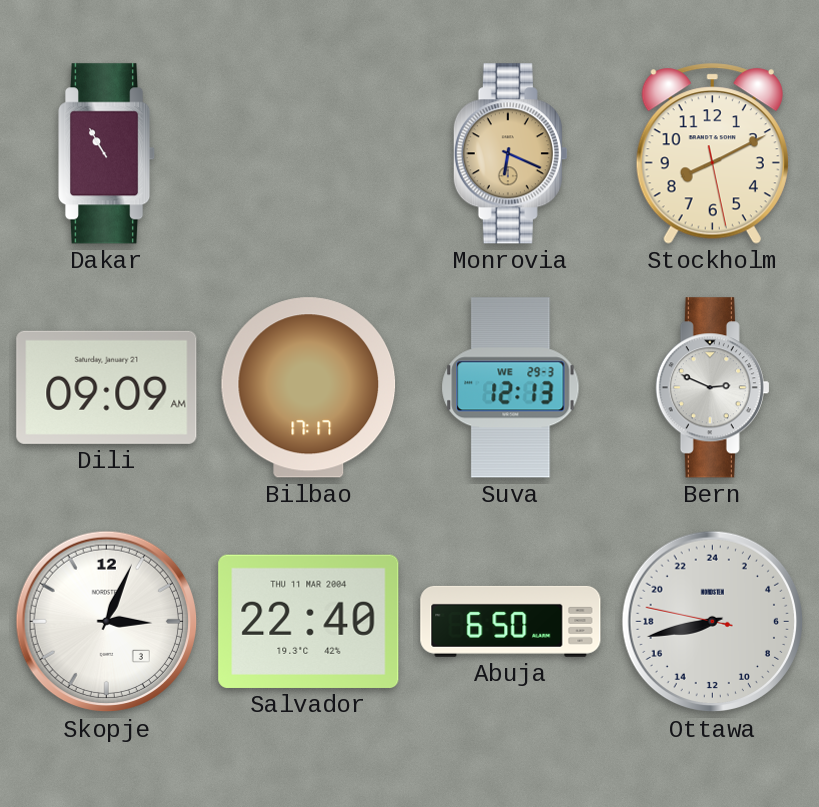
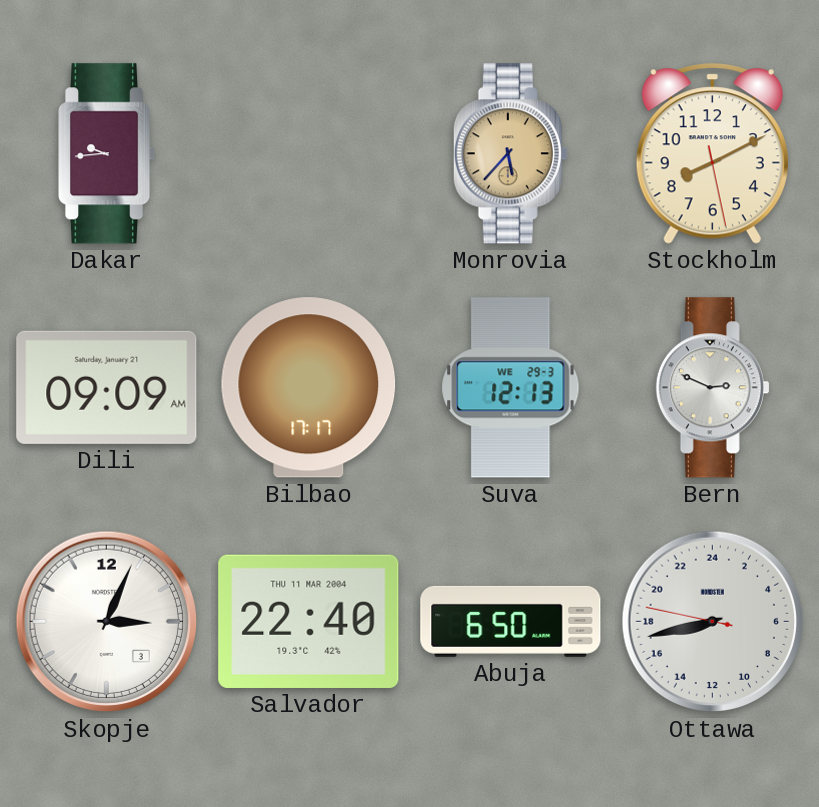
Dakar: 10:55 -> 9:44
Monrovia: 6:19 -> 5:37
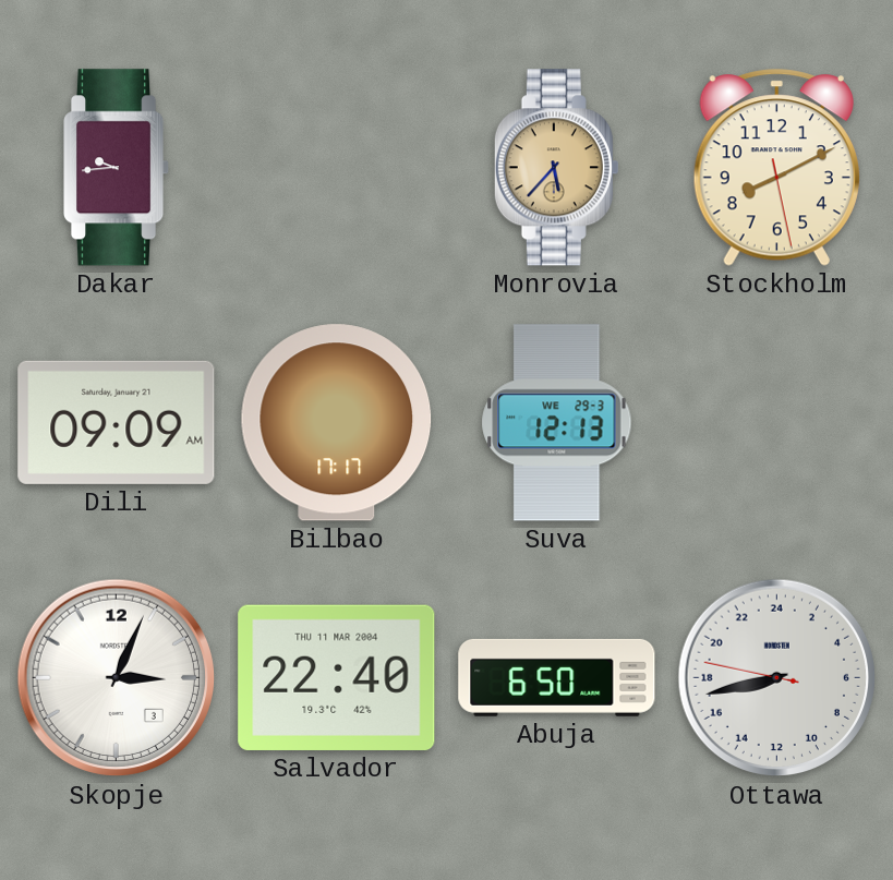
Bern: 2:49 -> none
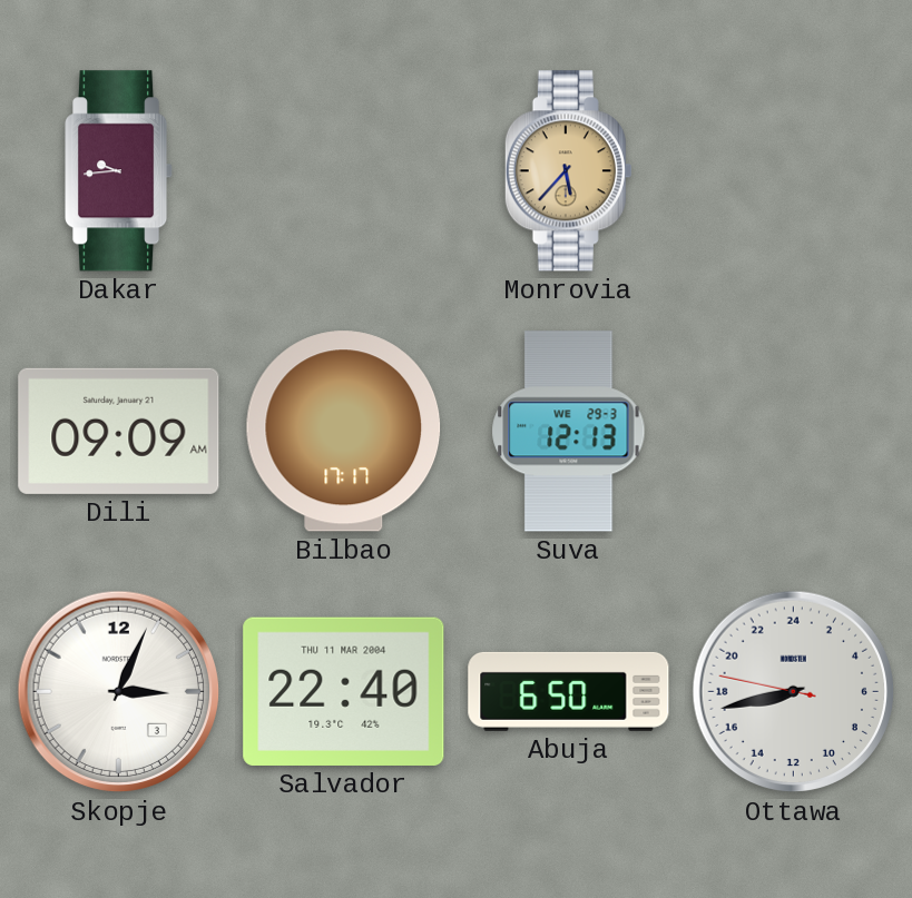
Stockholm: 8:10 -> none
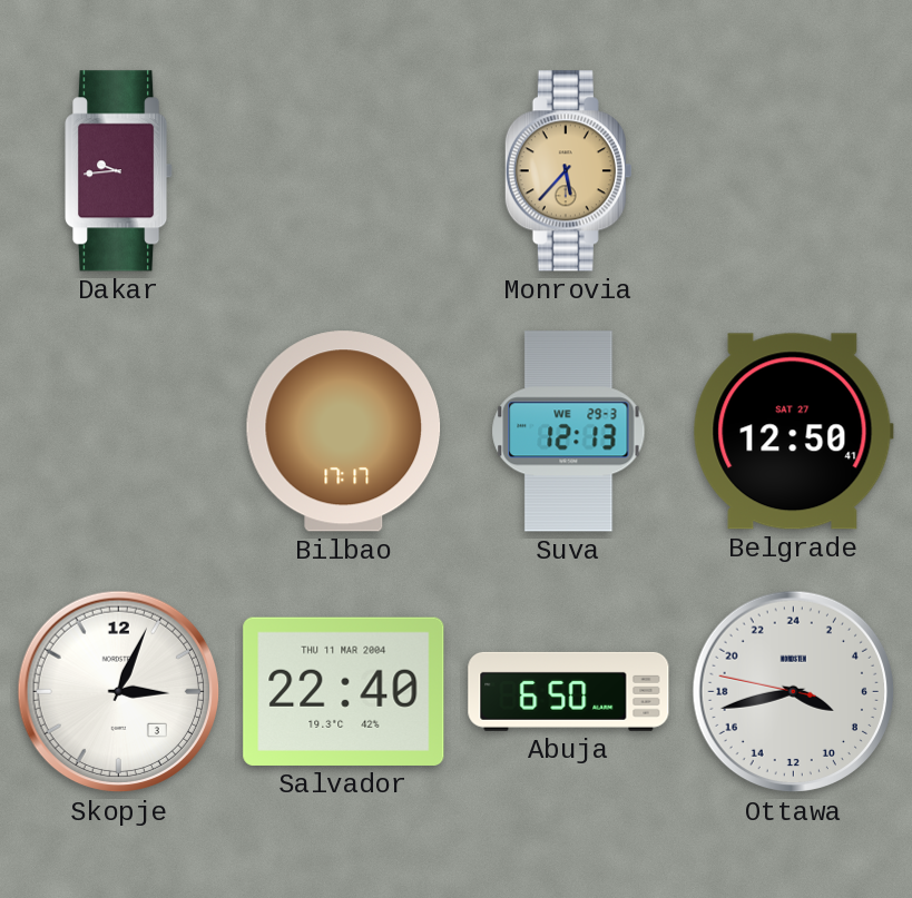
Dili: 09:09 -> none
Belgrade: none -> 12:50
Ottawa: 16:42 -> 7:42
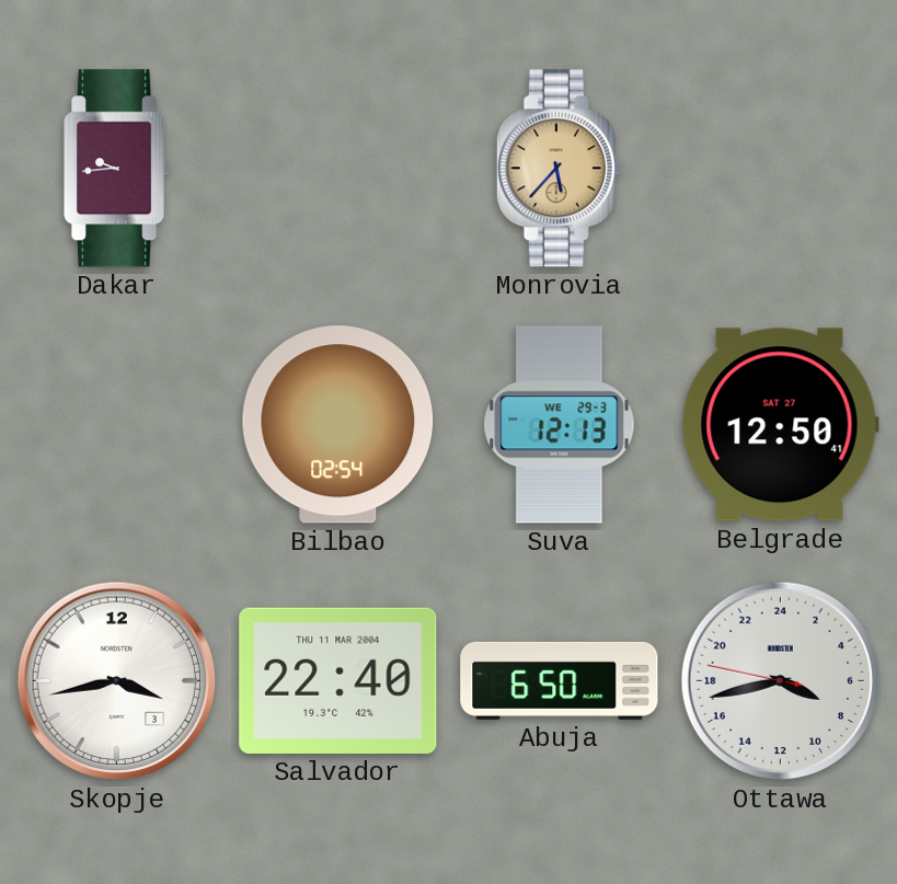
Bilbao: 17:17 -> 02:54
Skopje: 3:04 -> 3:43
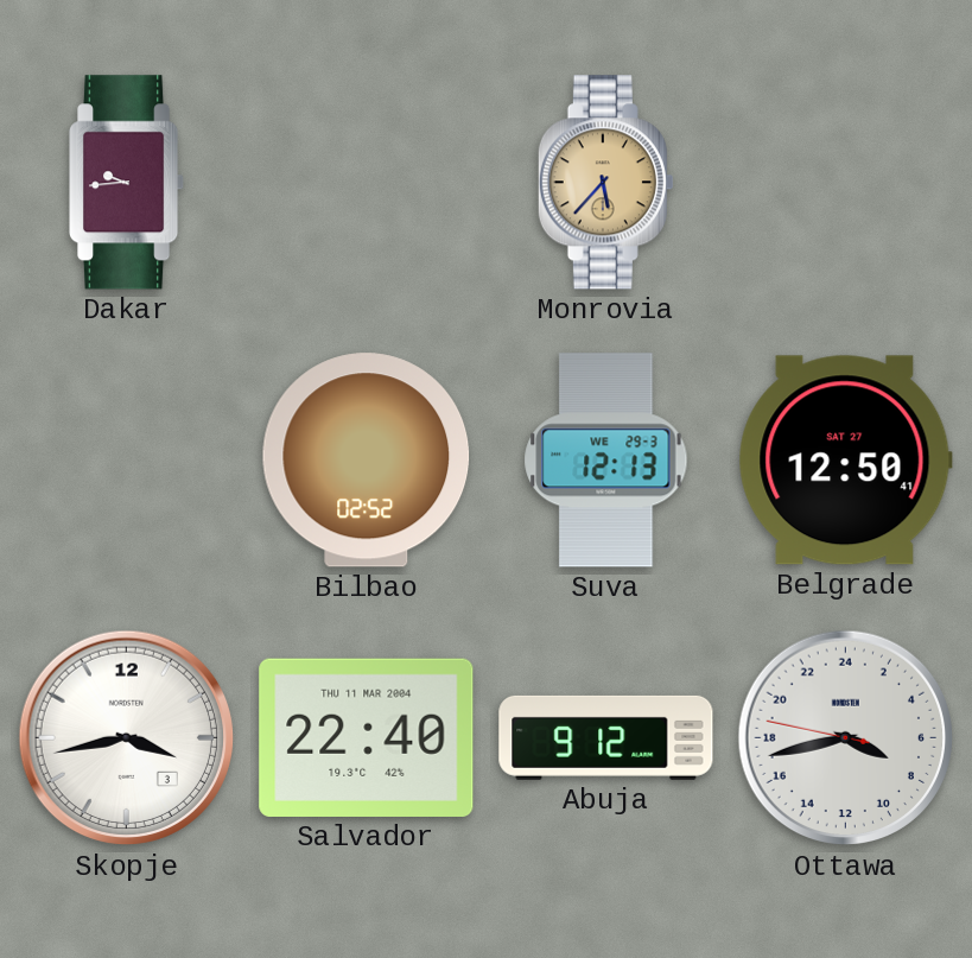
Bilbao: 02:54 -> 02:52
Abuja: 6:50 -> 9:12
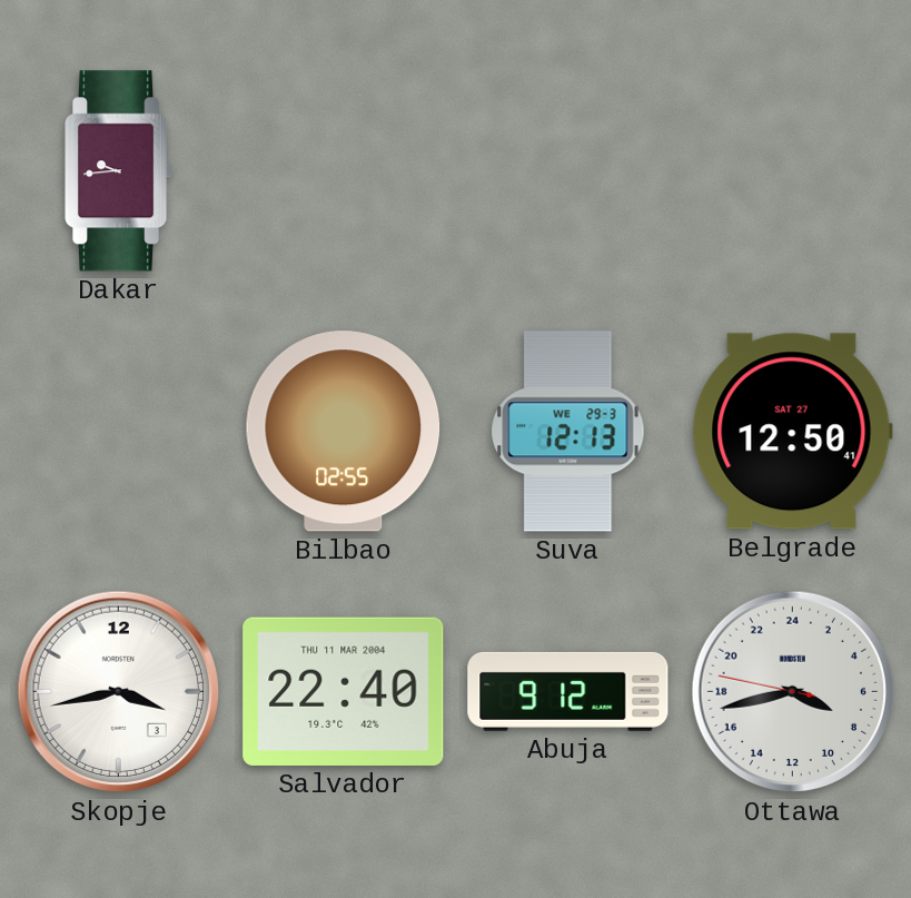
Monrovia: 5:37 -> none
Bilbao: 02:52 -> 02:55
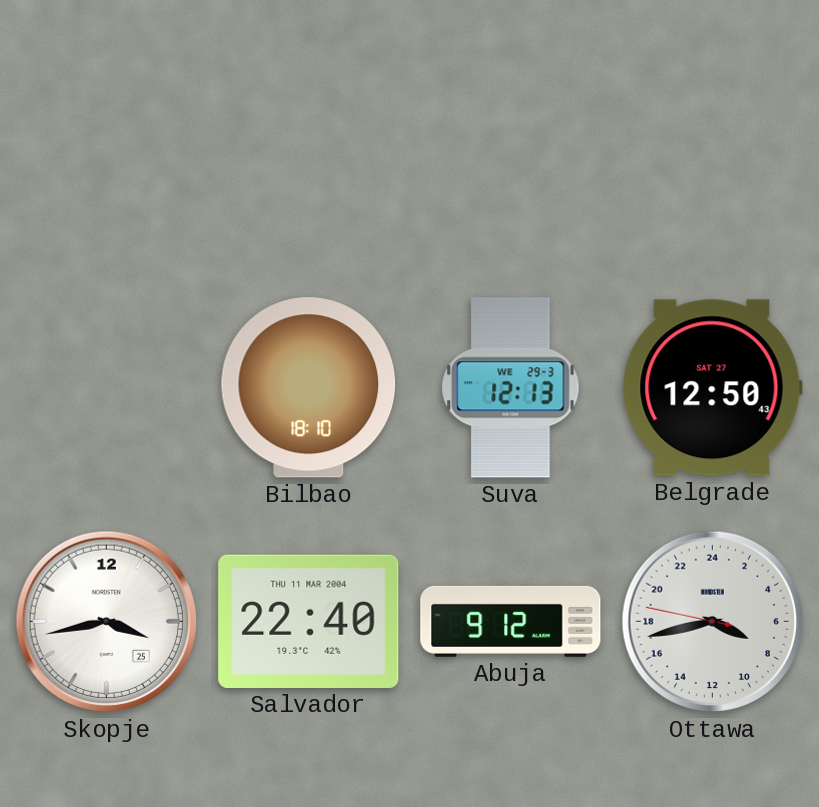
Dakar: 9:44 -> none
Bilbao: 02:55 -> 18:10
Belgrade: 12:50:41 -> 12:50:43
Skopje date: 3 -> 25
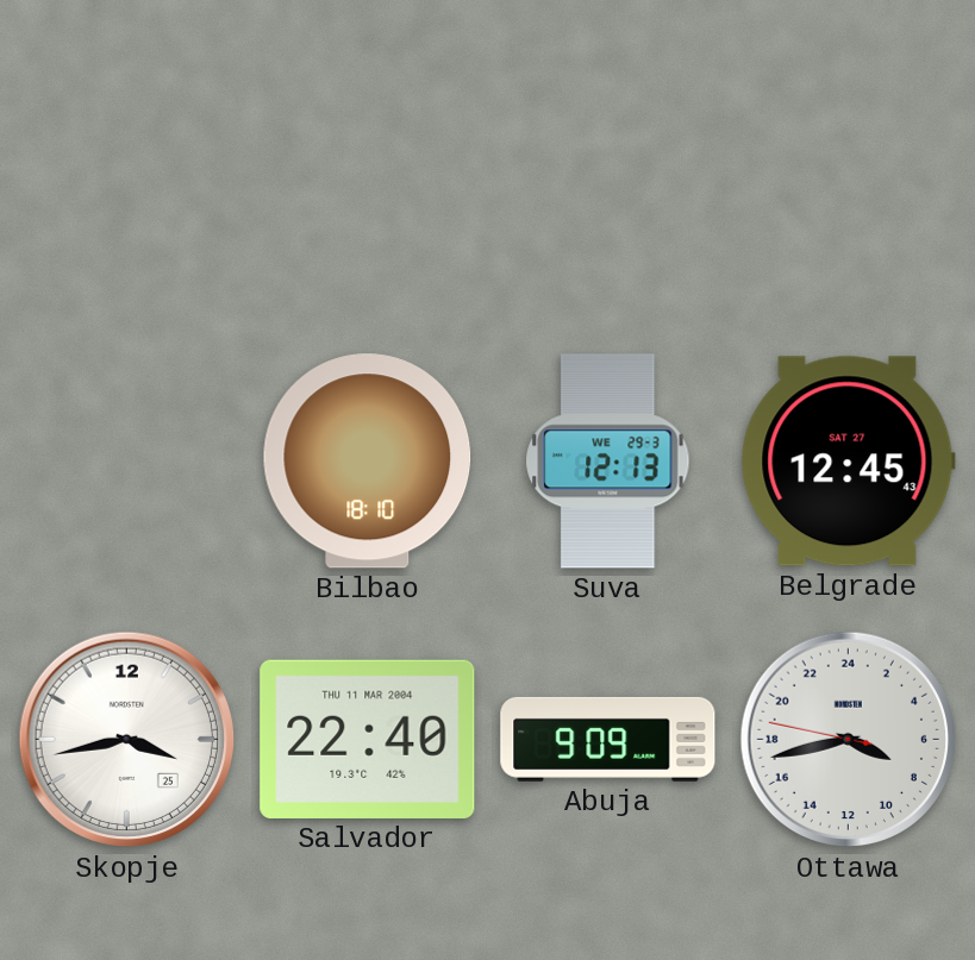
Belgrade: 12:50 -> 12:45
Abuja: 9:12 -> 9:09
